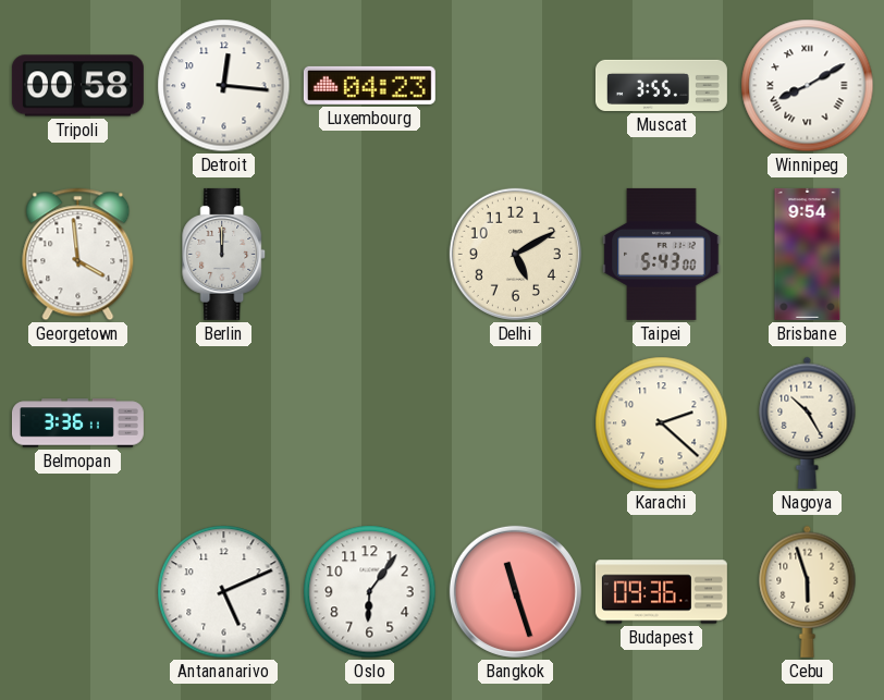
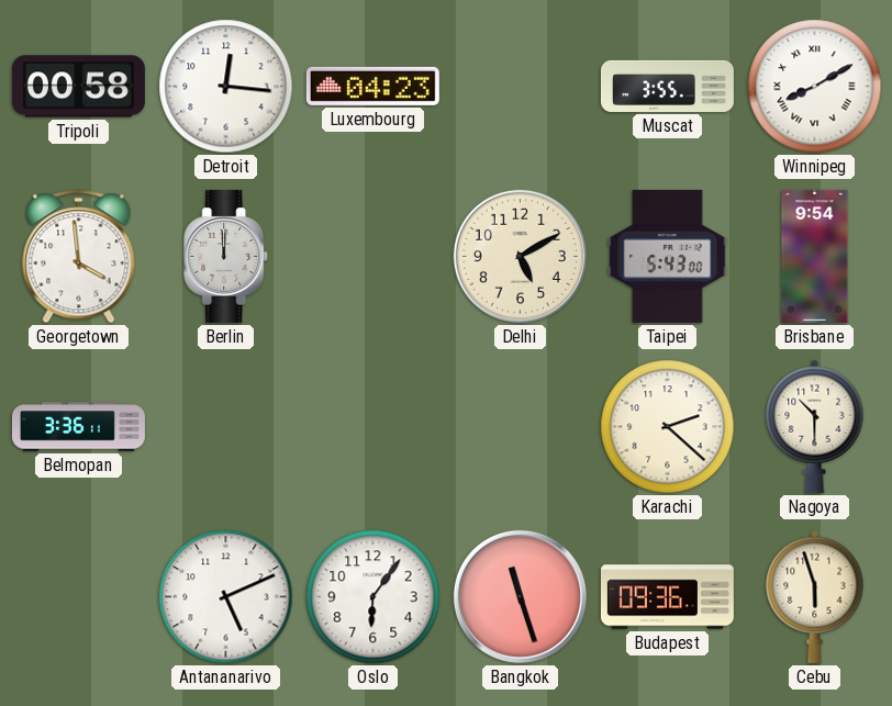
Nagoya: 10:25 -> 10:30
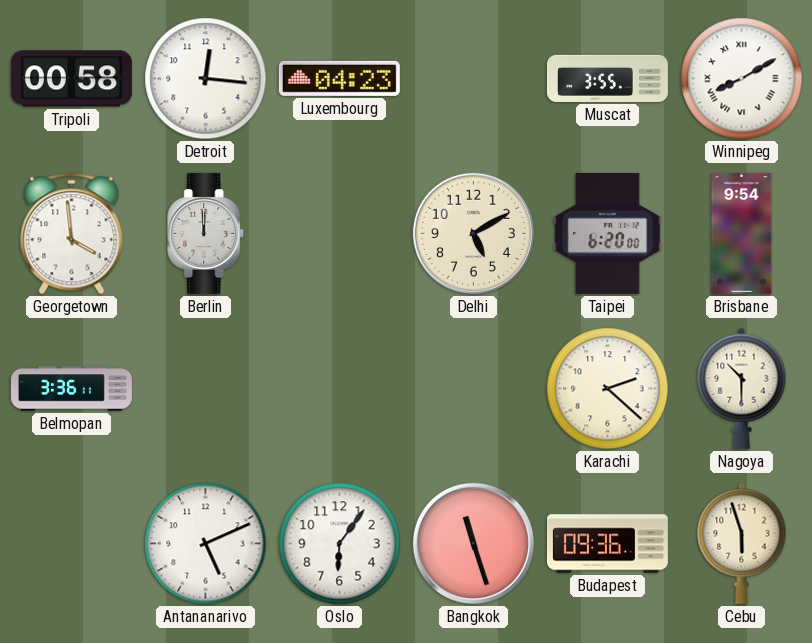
Taipei: 5:43 -> 6:20
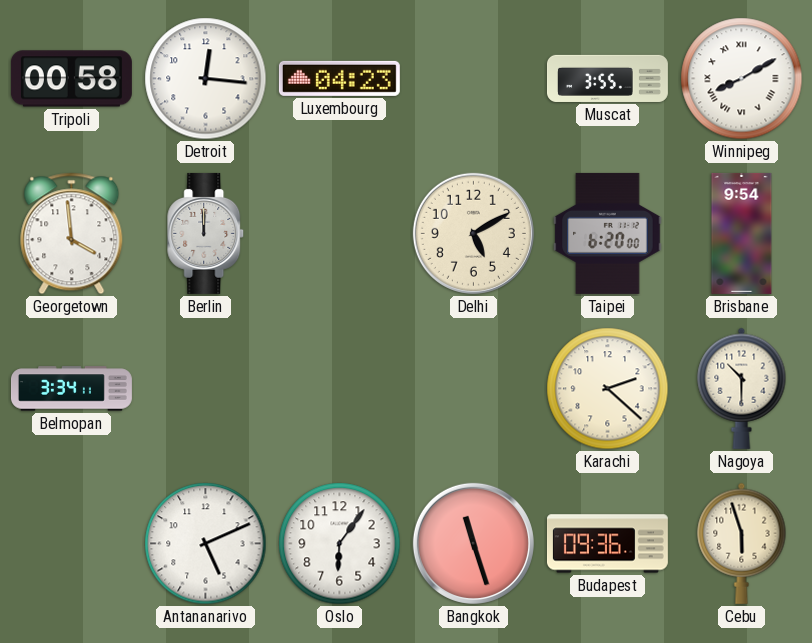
Belmopan: 3:36 -> 3:34
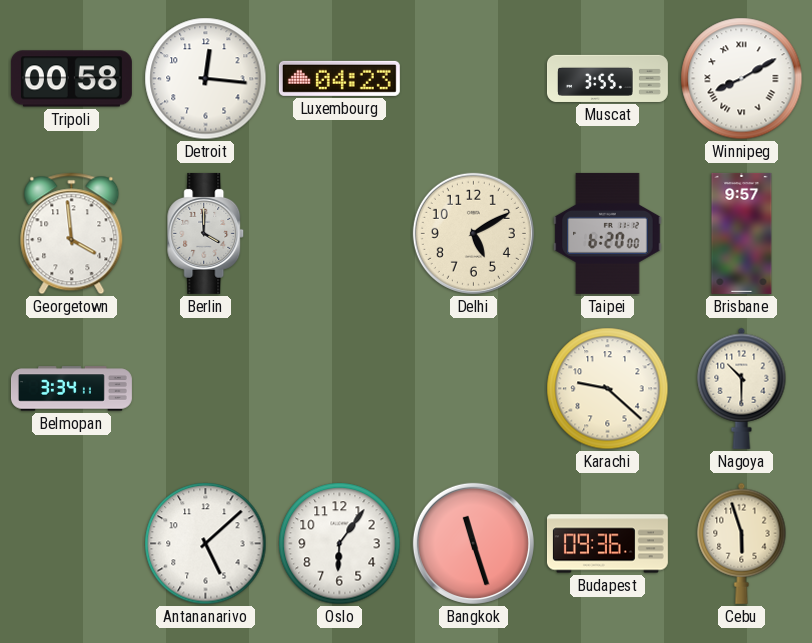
Berlin: 12:00 -> 4:00
Brisbane: 9:54 -> 9:57
Karachi: 2:22 -> 9:22
Antananarivo: 5:11 -> 5:08
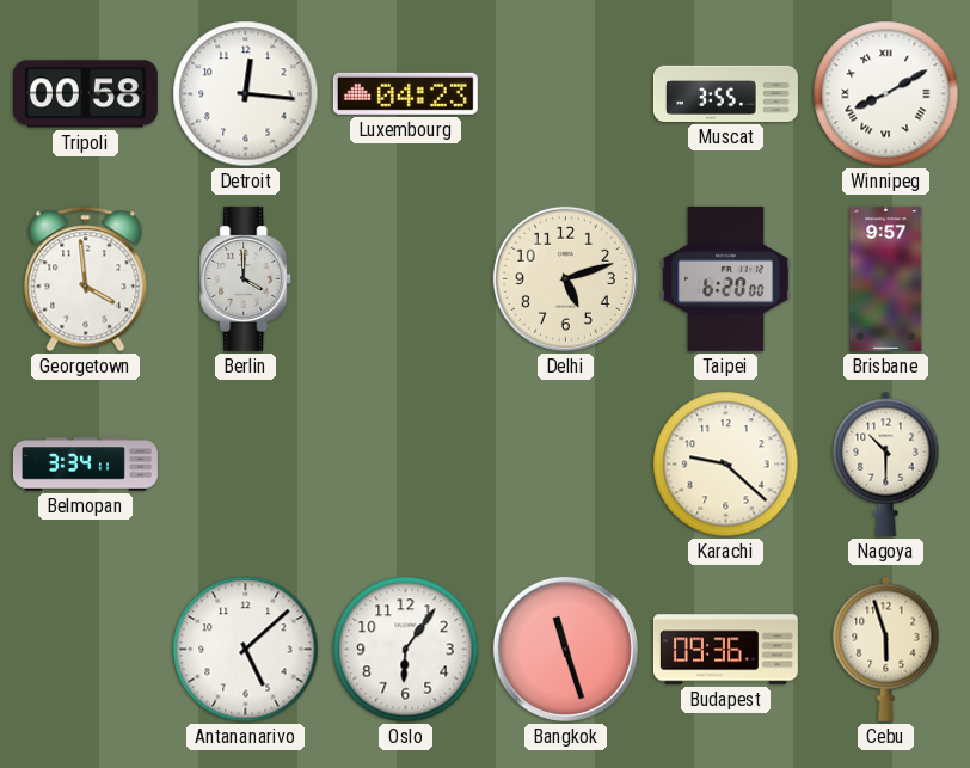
Delhi: 5:10 -> 5:12
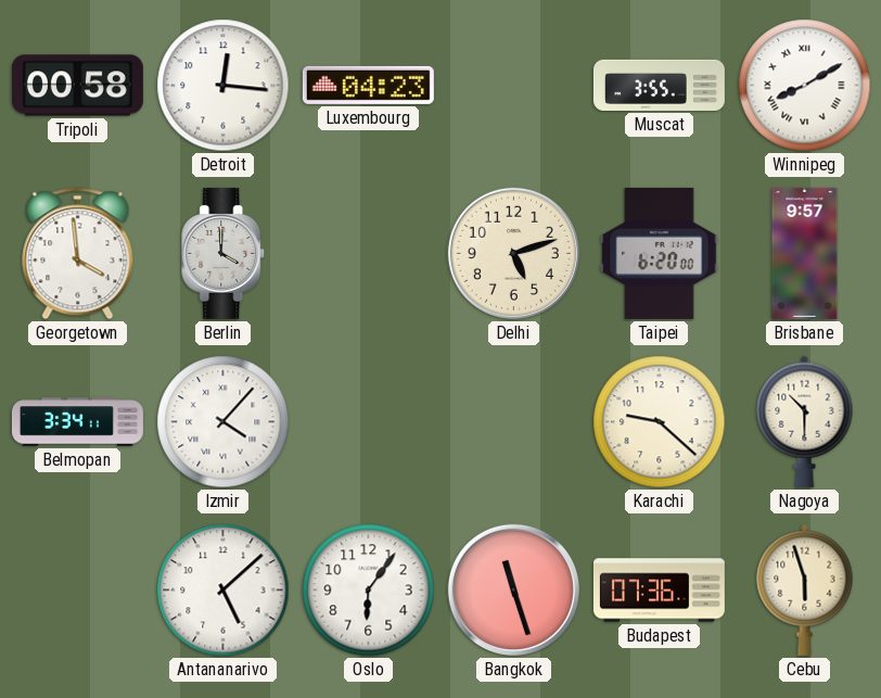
Izmir: none -> 4:07
Budapest: 09:36 -> 07:36
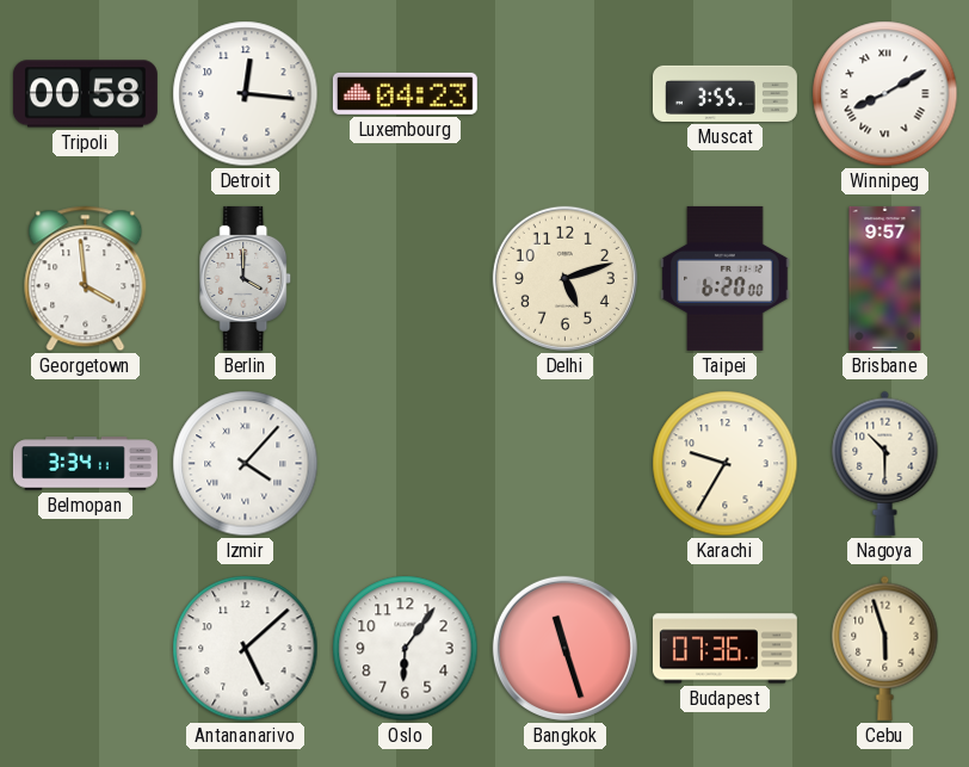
Karachi: 9:22 -> 9:35
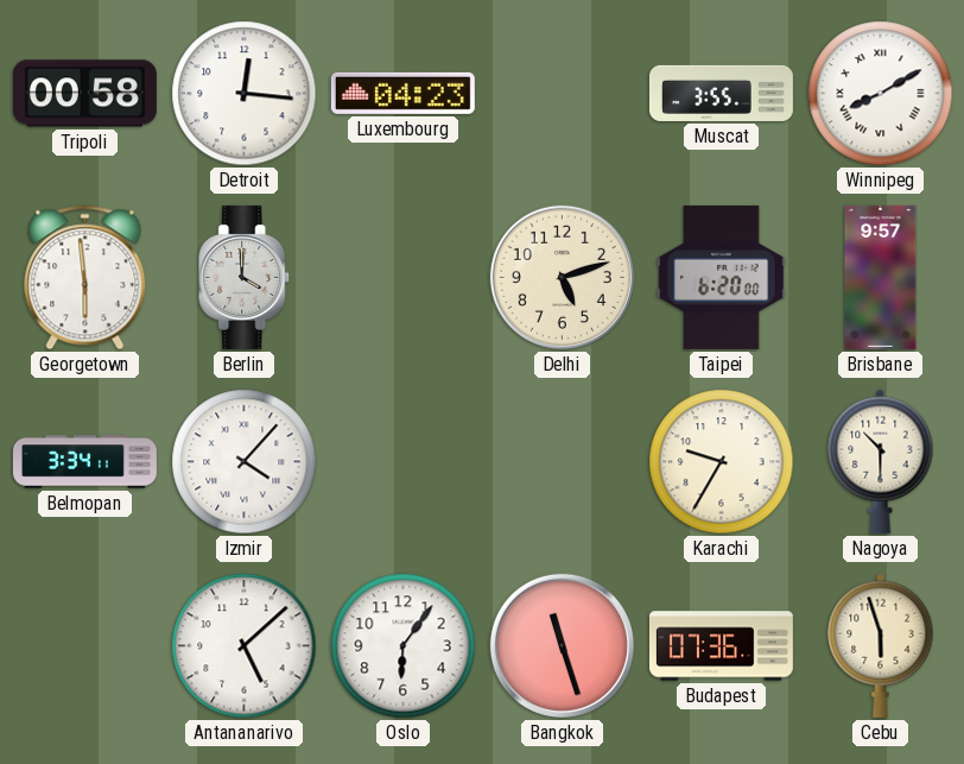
Georgetown: 3:59 -> 5:59
